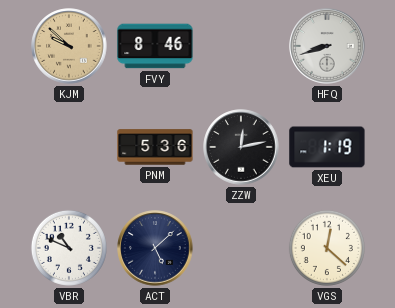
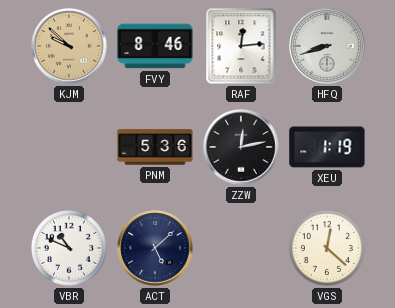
RAF: none -> 12:14
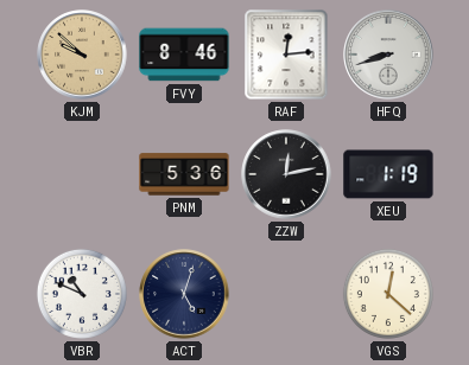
ACT: 5:08 -> 5:03
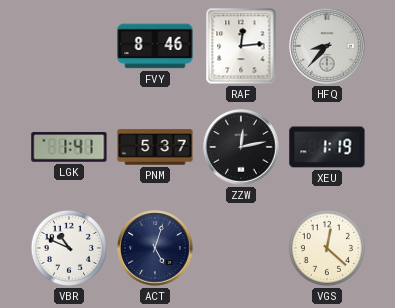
KJM: 9:52 -> none
HFQ: 8:42 -> 8:37
LGK: none -> 1:41
PNM: 5:36 -> 5:37
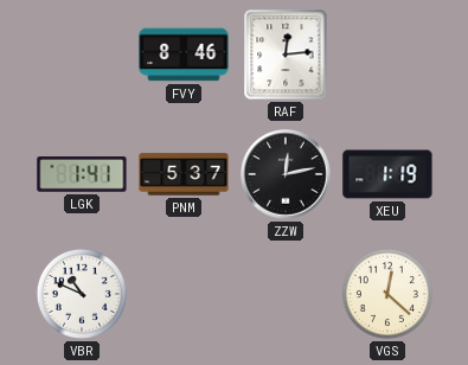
HFQ: 8:37 -> none
ACT: 5:03 -> none
